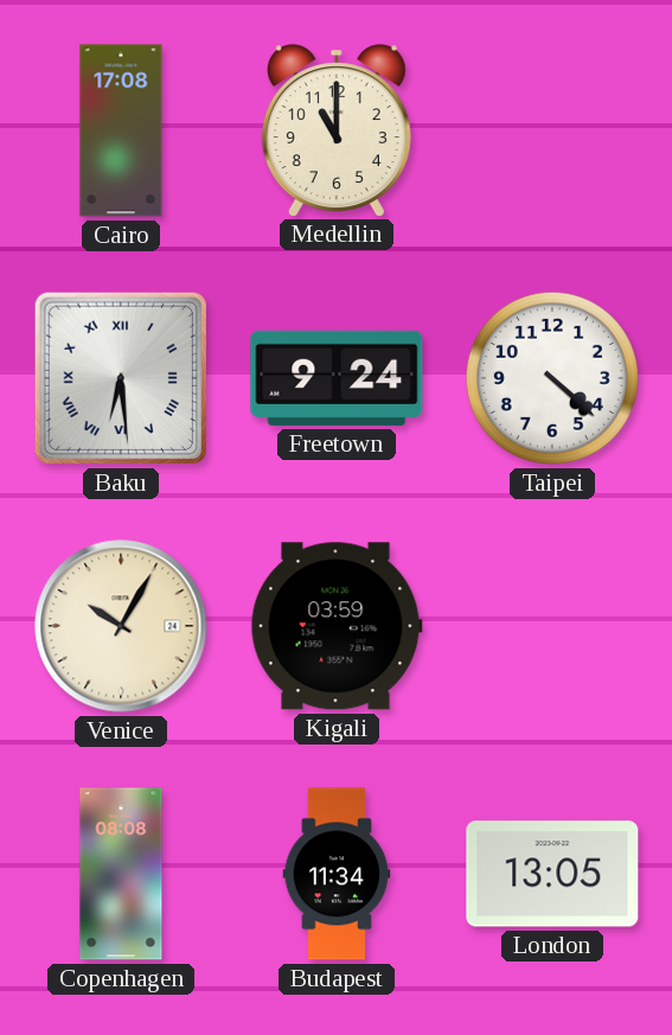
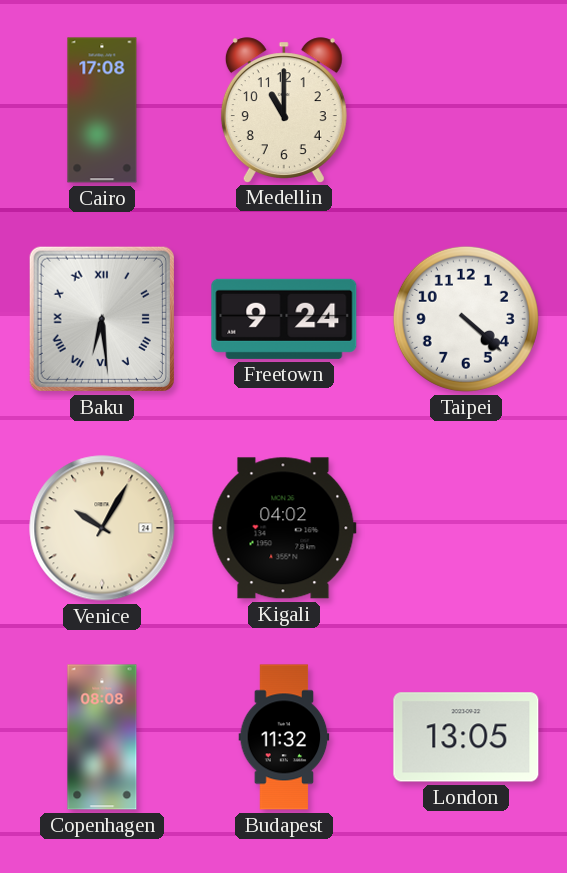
Kigali: 03:59 -> 04:02
Budapest: 11:34 -> 11:32
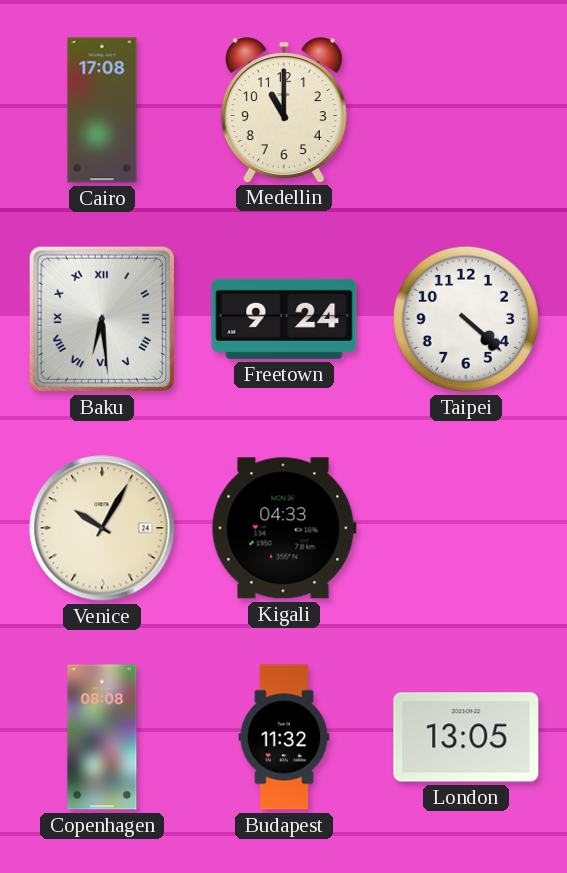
Kigali: 04:02 -> 04:33
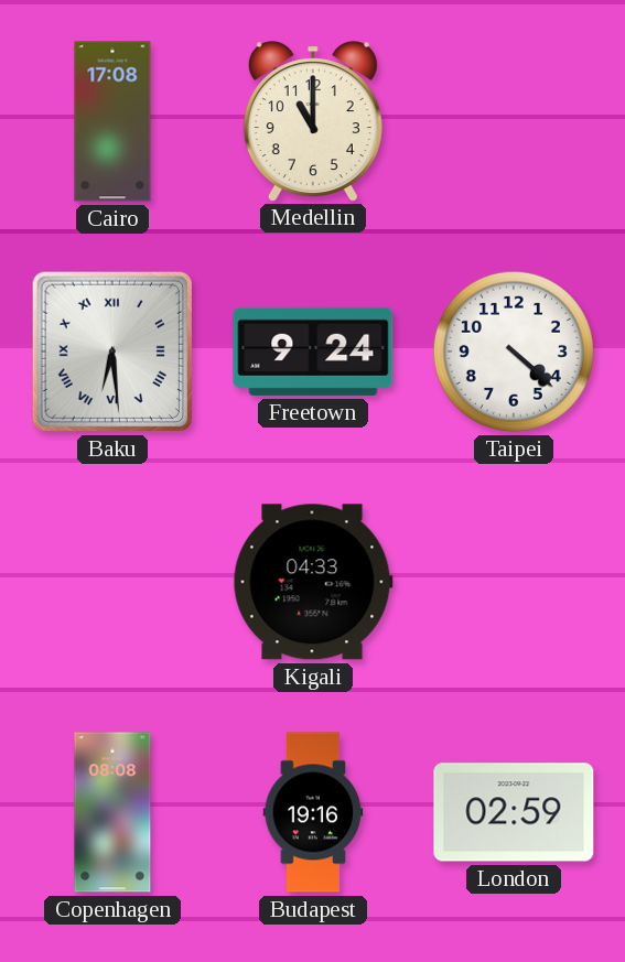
Venice: 10:05 -> none
Budapest: 11:32 -> 19:16
London: 13:05 -> 02:59
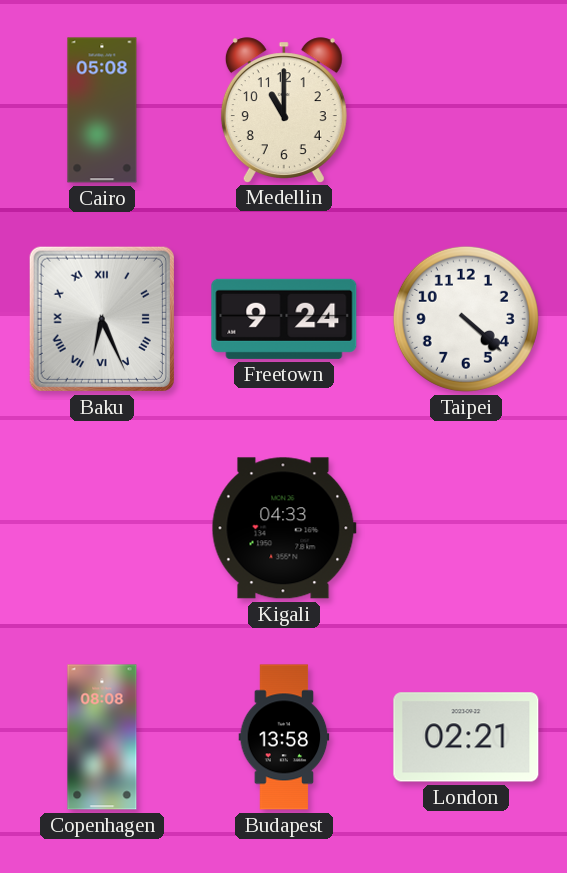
Cairo: 17:08 -> 05:08
Baku: 6:29 -> 6:26
Budapest: 19:16 -> 13:58
London: 02:59 -> 02:21
